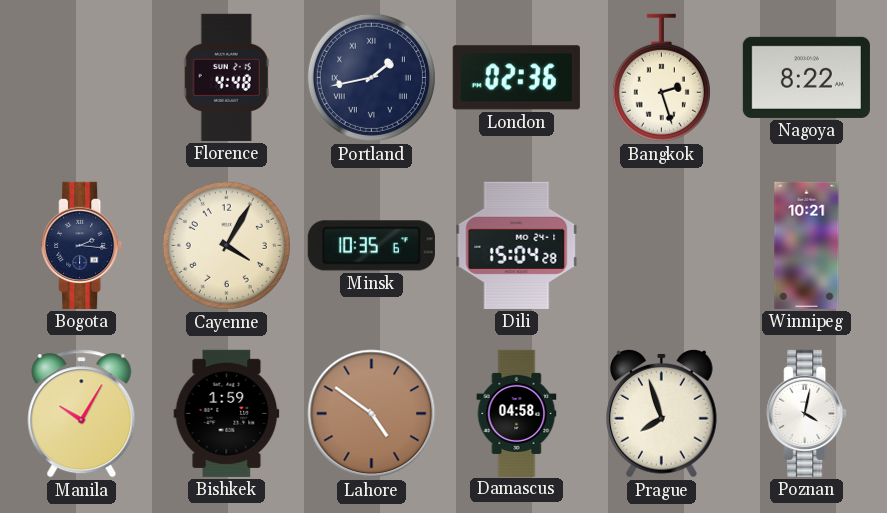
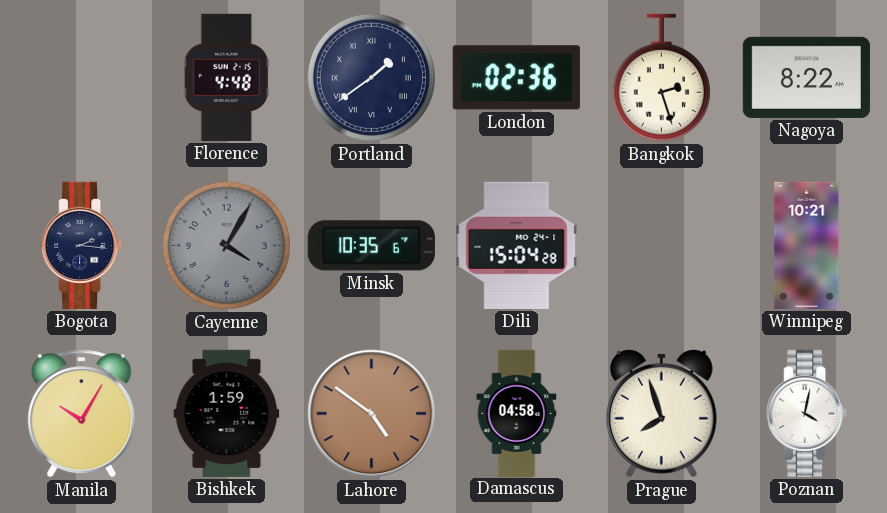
Portland: 1:43 -> 1:39
Cayenne dial: cream -> grey
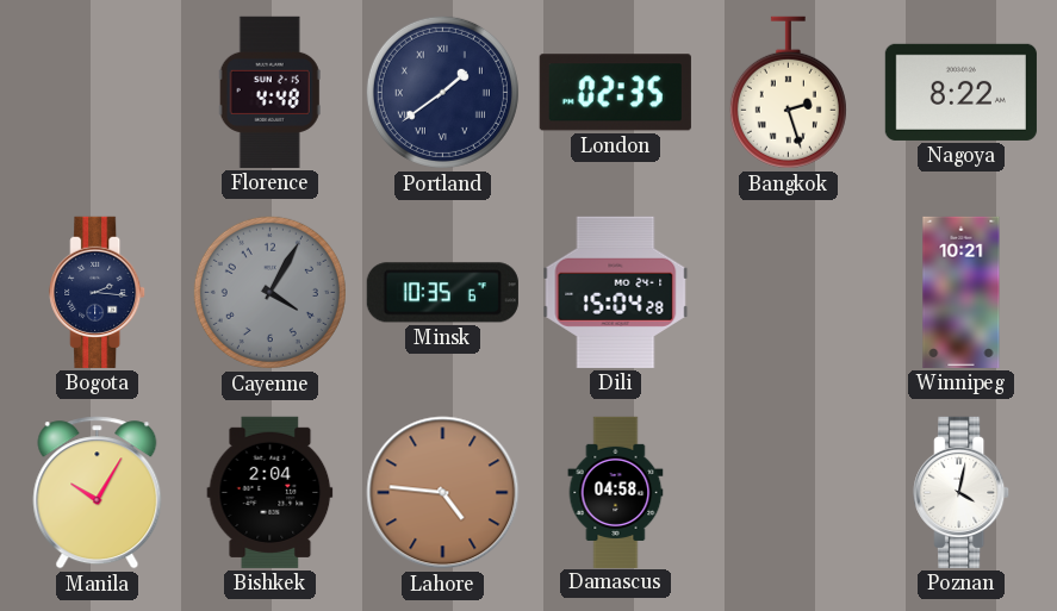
London: 02:36 -> 02:35
Bishkek: 1:59 -> 2:04
Lahore: 4:51 -> 4:46
Prague: 7:57 -> none
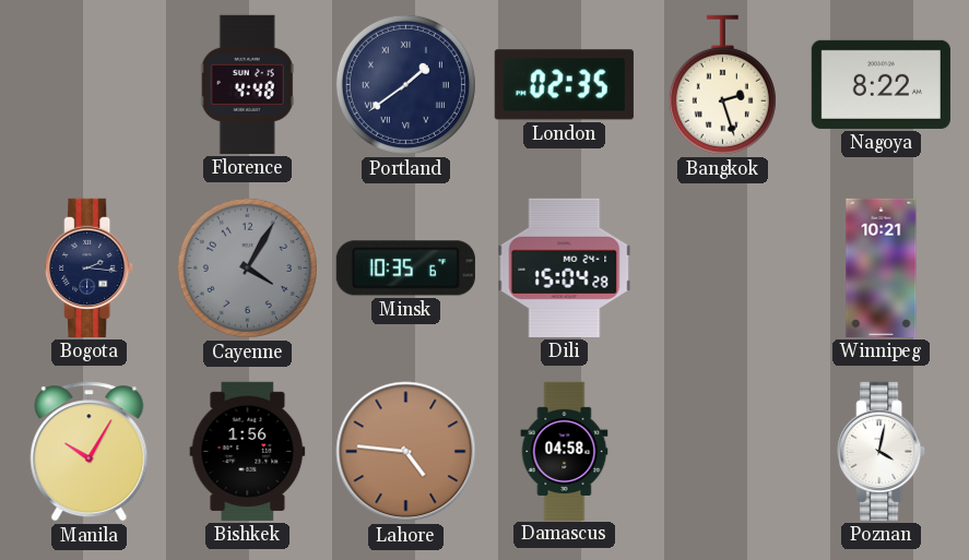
Bishkek: 2:04 -> 1:56
